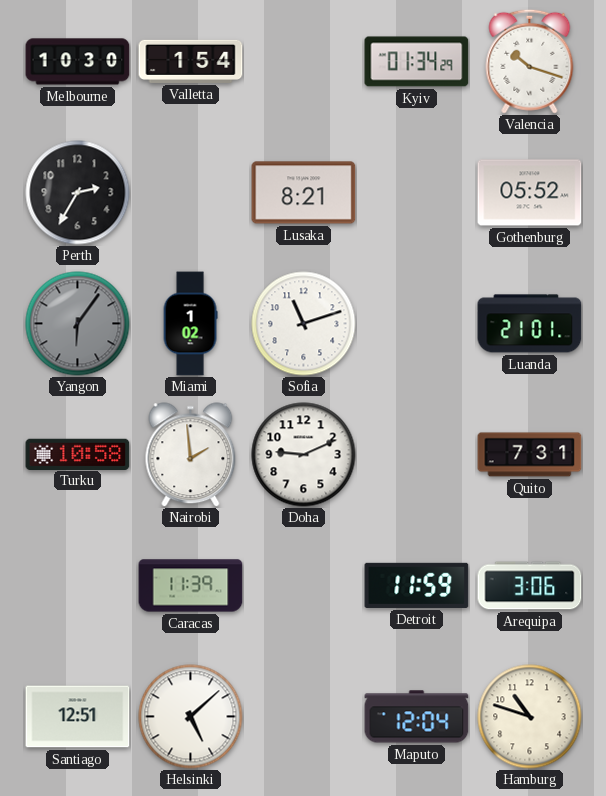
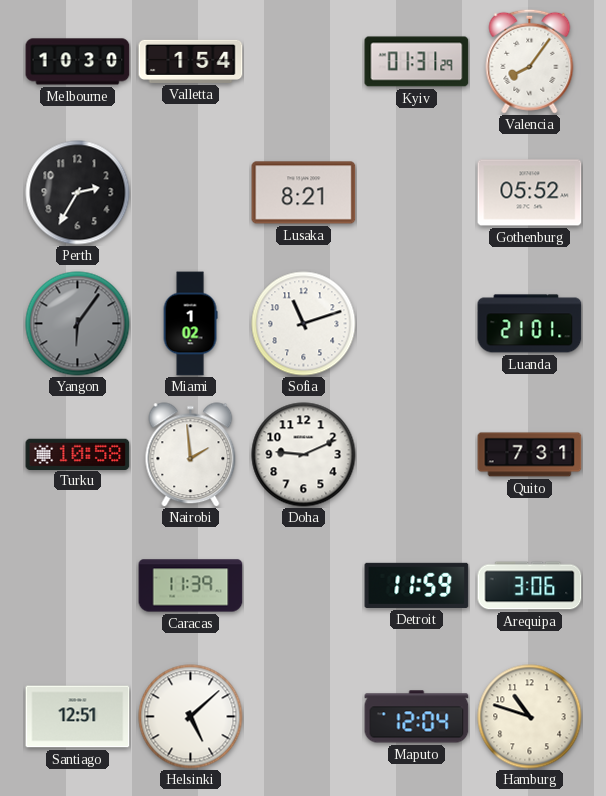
Kyiv: 01:34 -> 01:31
Valencia: 10:18 -> 8:06
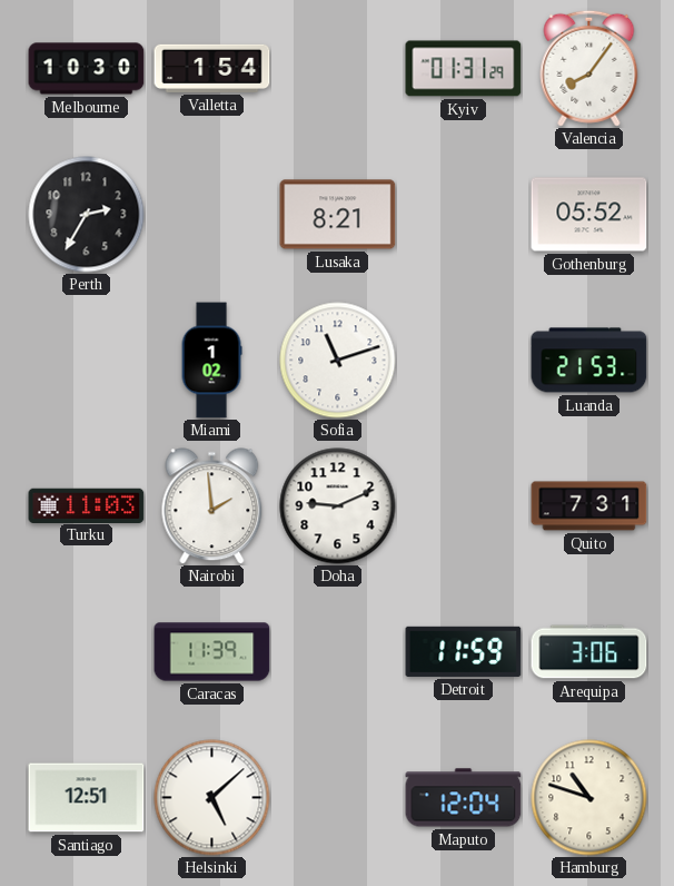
Yangon: 6:06 -> none
Luanda: 21:01 -> 21:53
Turku: 10:58 -> 11:03
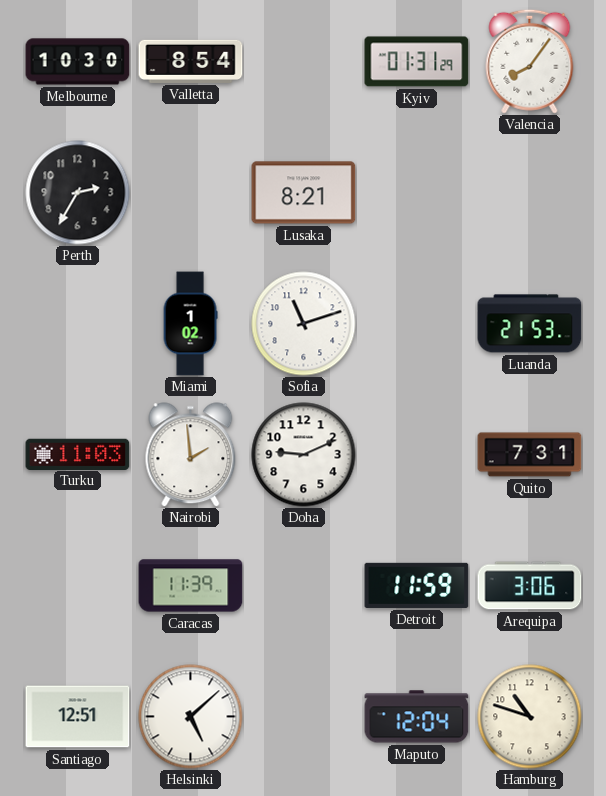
Valletta: 1:54 -> 8:54
Gothenburg: 05:52 -> none
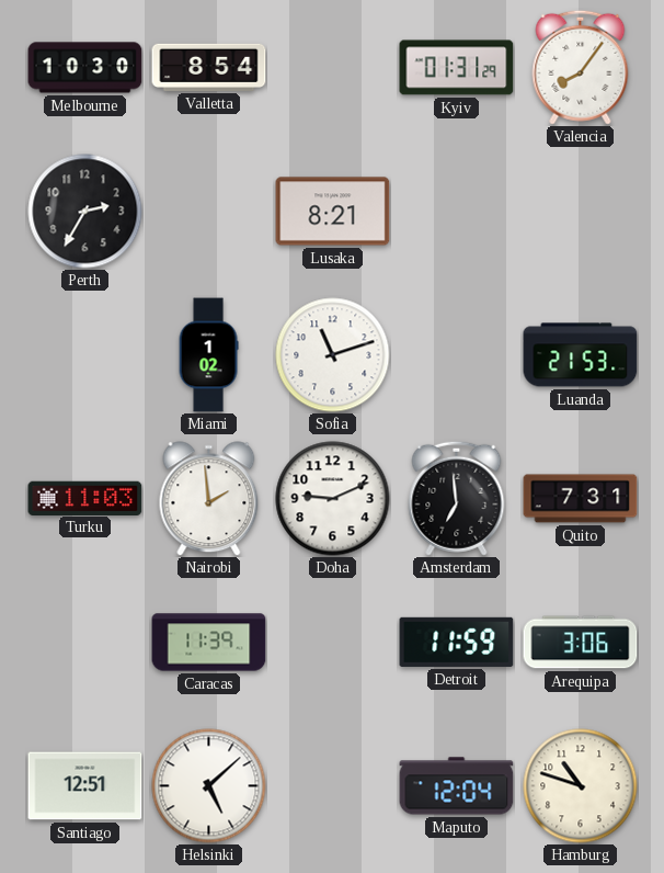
Amsterdam: none -> 6:59
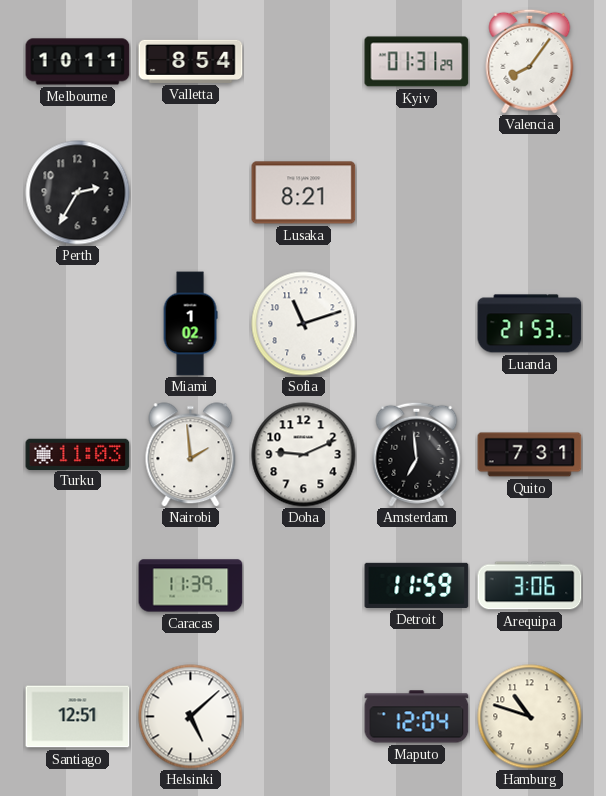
Melbourne: 10:30 -> 10:11
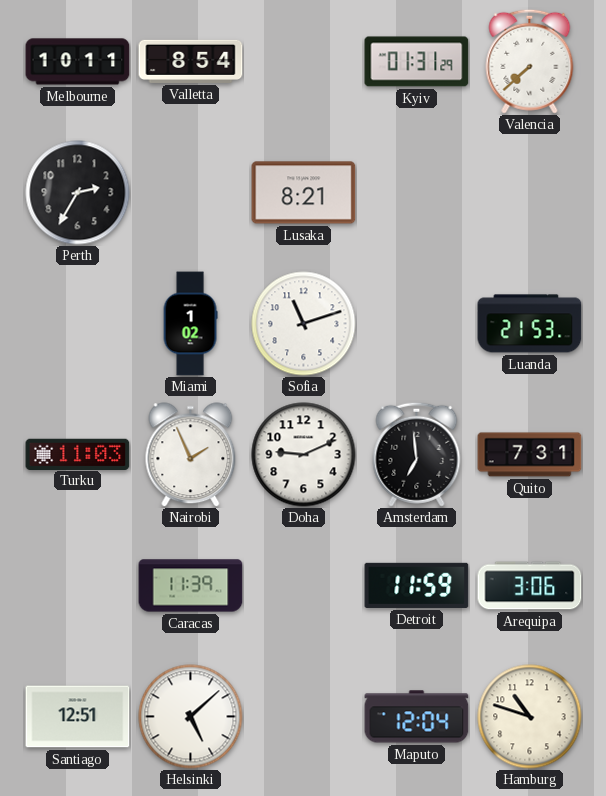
Valencia: 8:06 -> 7:38
Nairobi: 1:59 -> 1:56
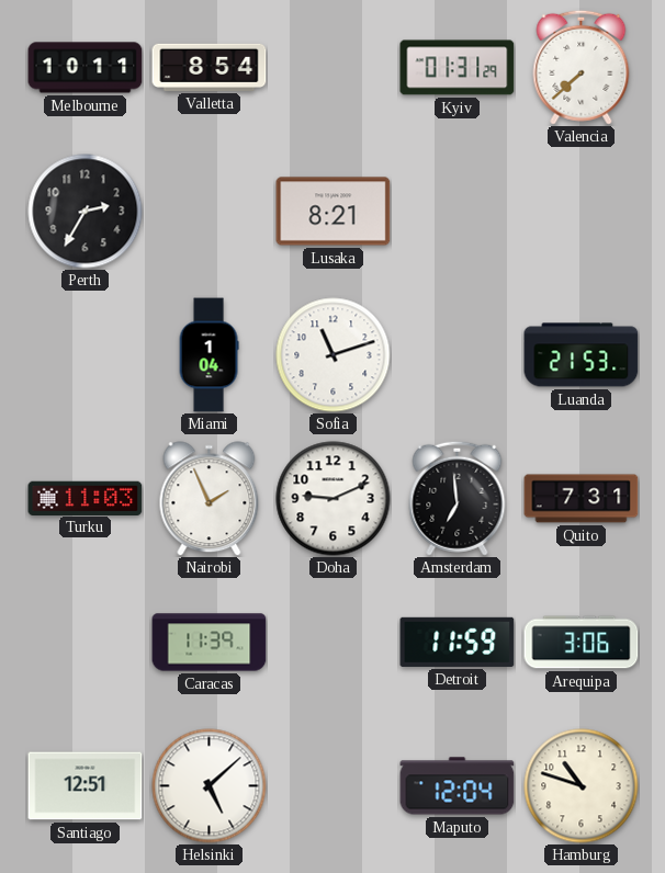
Miami: 1:02 -> 1:04
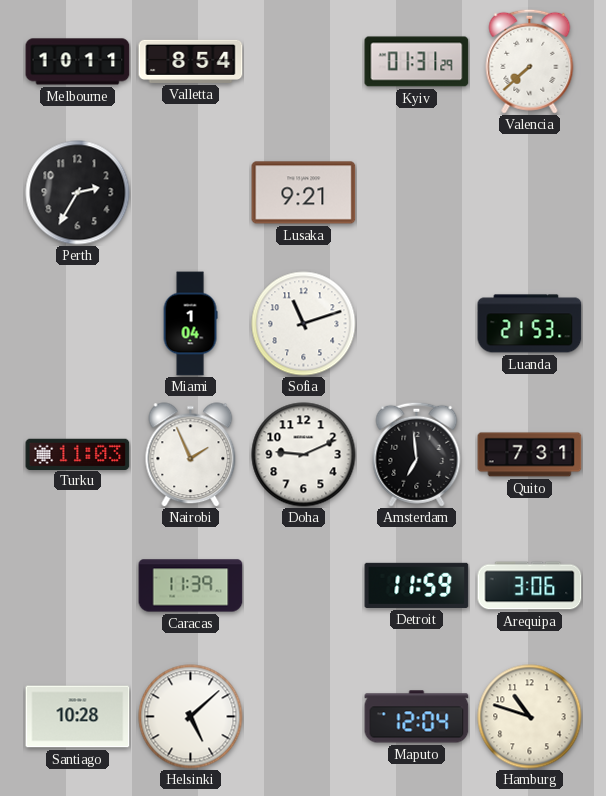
Lusaka: 8:21 -> 9:21
Santiago: 12:51 -> 10:28
